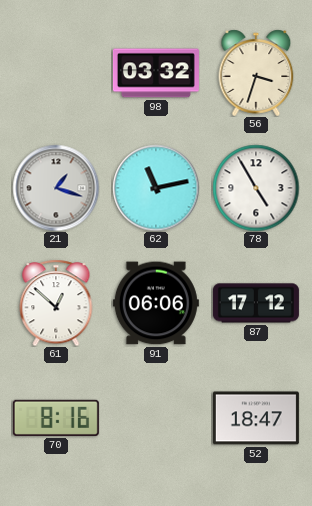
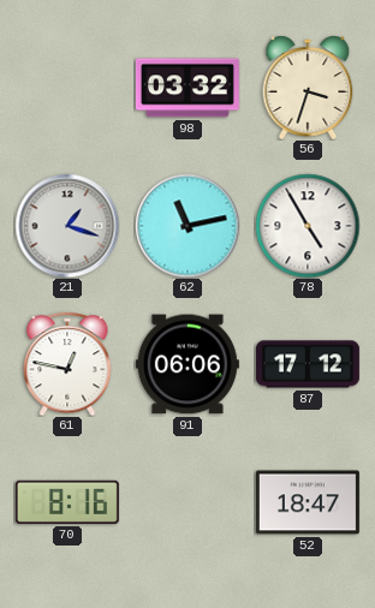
61: 12:52 -> 12:47
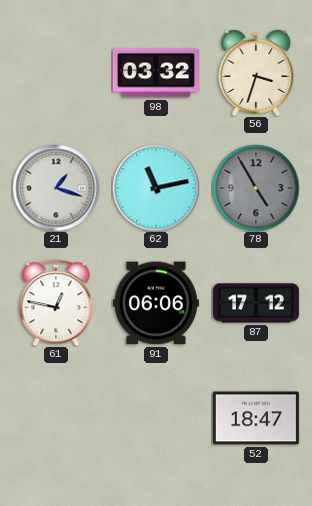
78 dial: white -> grey
70: 8:16 -> none
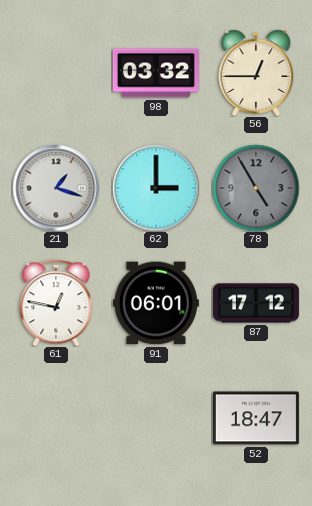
56: 3:33 -> 12:45
62: 11:13 -> 3:00
91: 06:06 -> 06:01
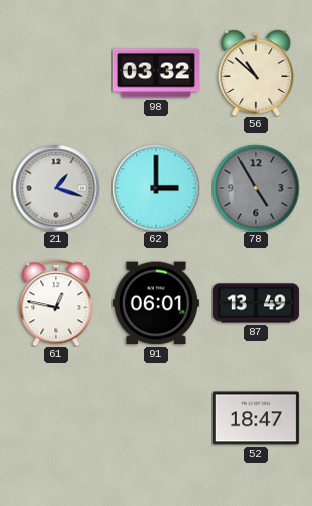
56: 12:45 -> 10:52
87: 17:12 -> 13:49
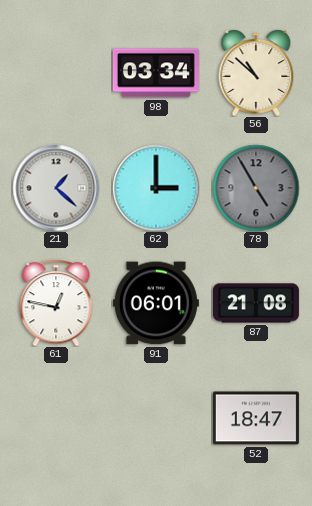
98: 03:32 -> 03:34
21: 1:18 -> 1:22
87: 13:49 -> 21:08
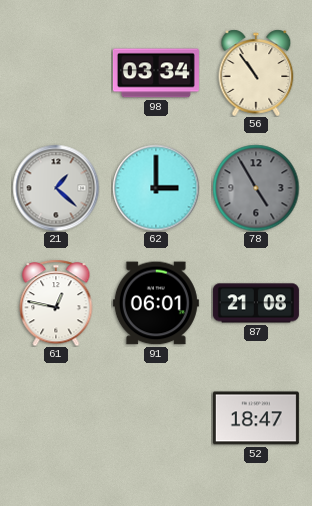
56: 10:52 -> 10:54
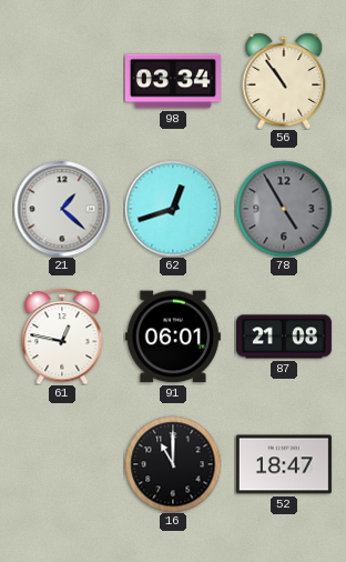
62: 3:00 -> 12:42
16: none -> 11:00
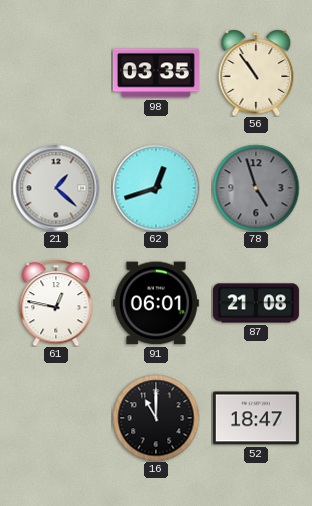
98: 03:34 -> 03:35
78: 4:55 -> 4:57
